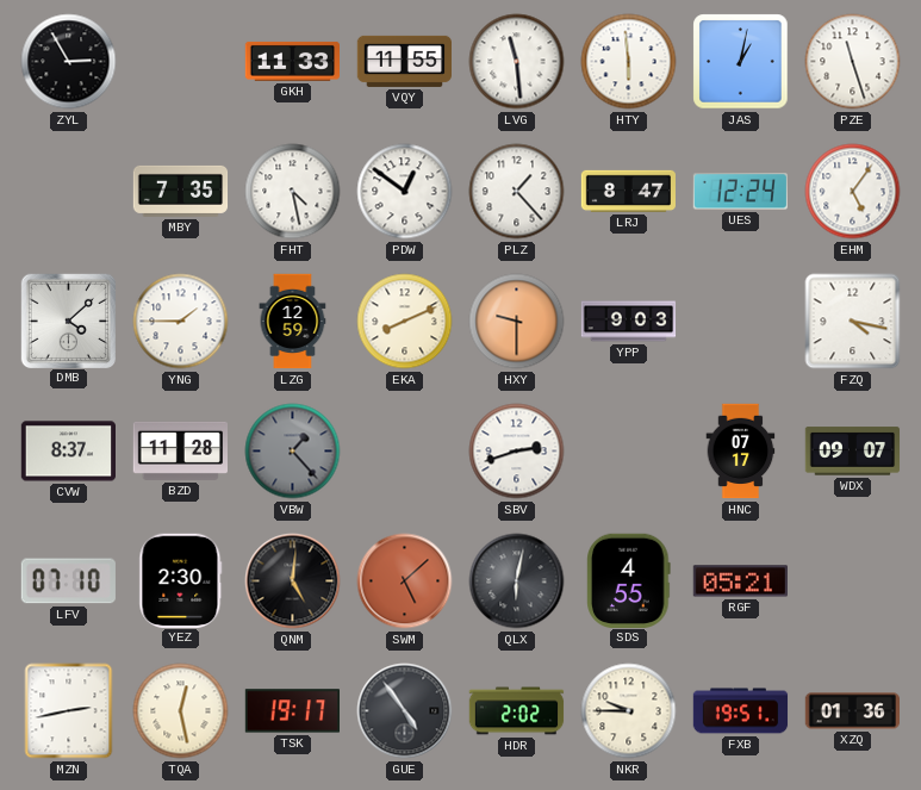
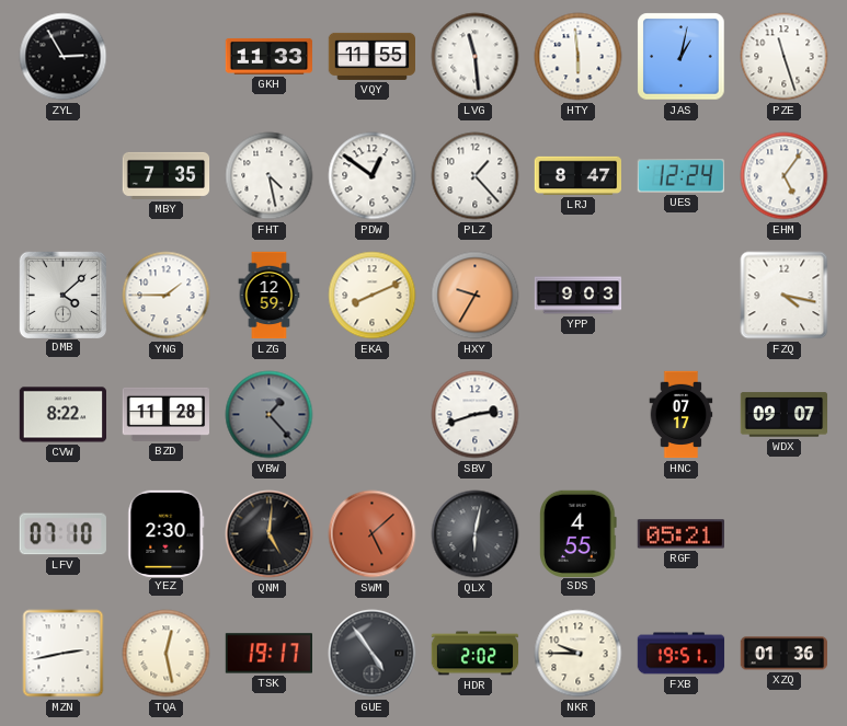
HXY: 9:30 -> 9:35
CVW: 8:37 -> 8:22
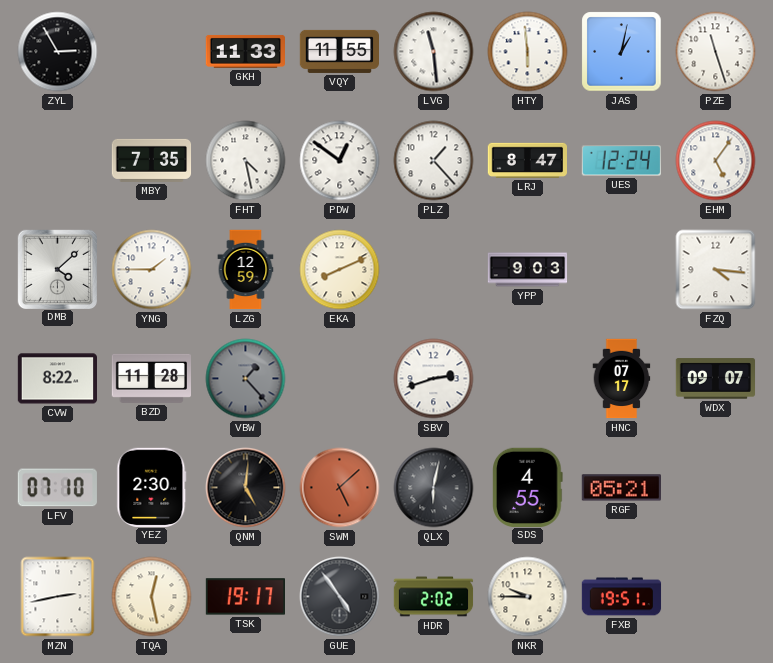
HXY: 9:35 -> none
FZQ: 4:17 -> 4:16
XZQ: 01:36 -> none
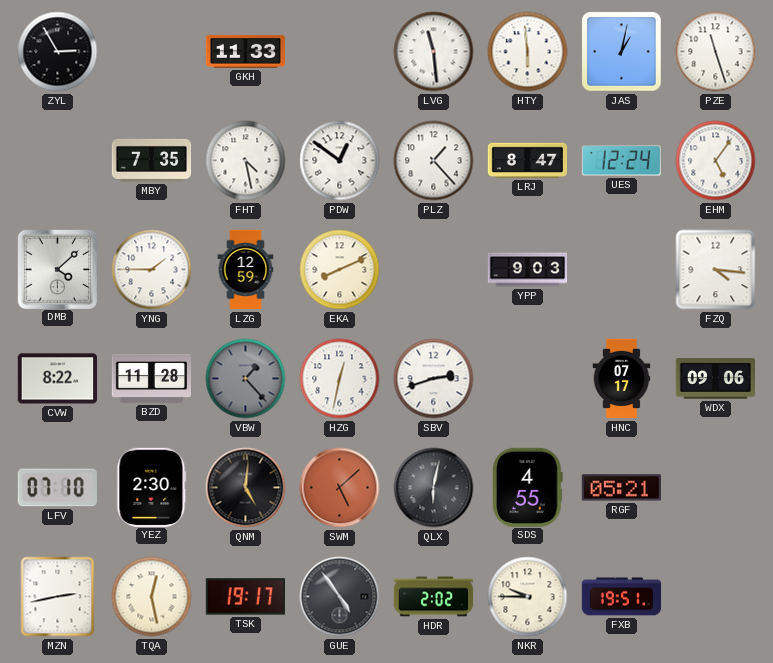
VQY: 11:55 -> none
HZG: none -> 12:32
WDX: 09:07 -> 09:06
